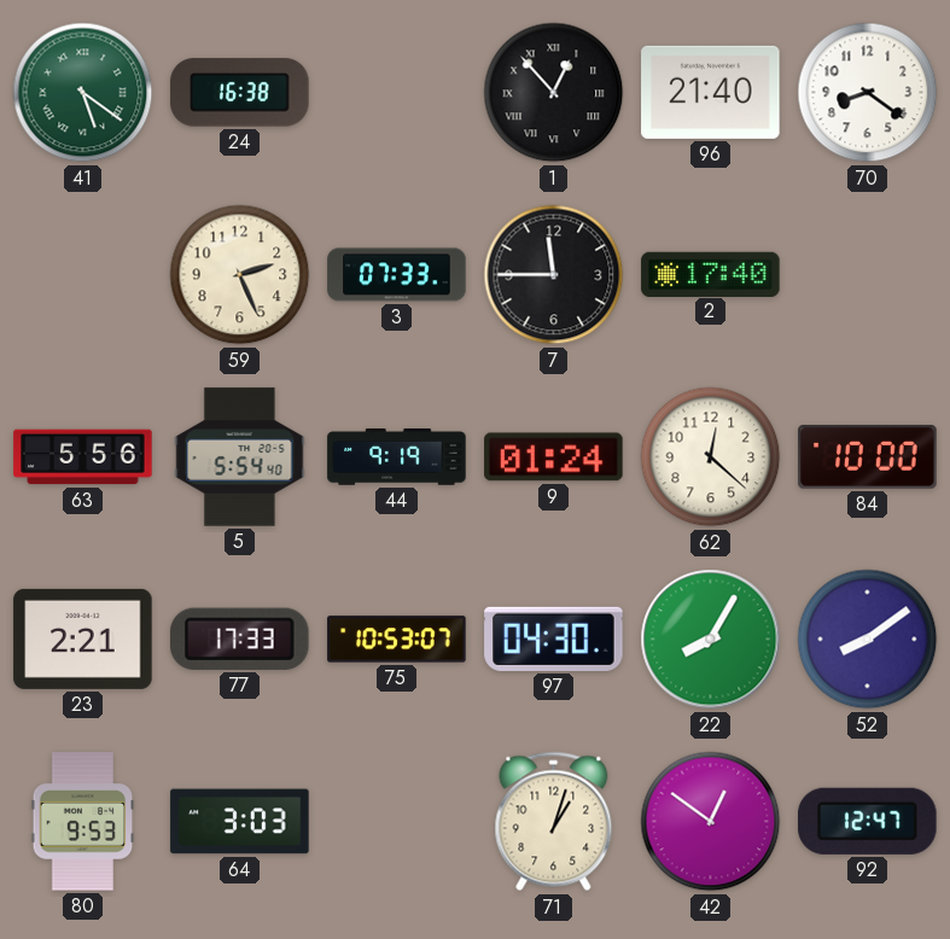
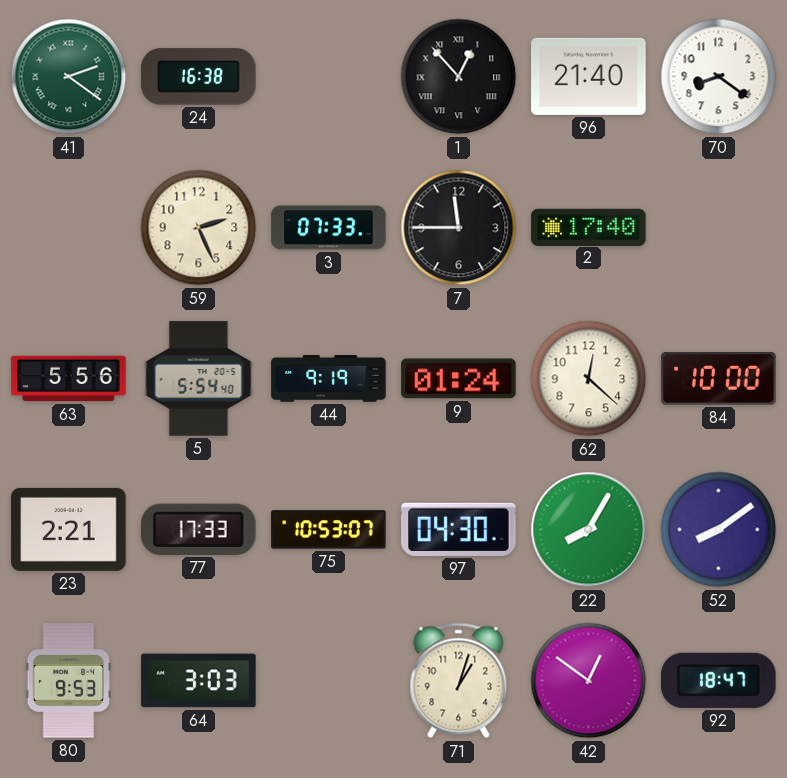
41: 5:21 -> 2:21
92: 12:47 -> 18:47
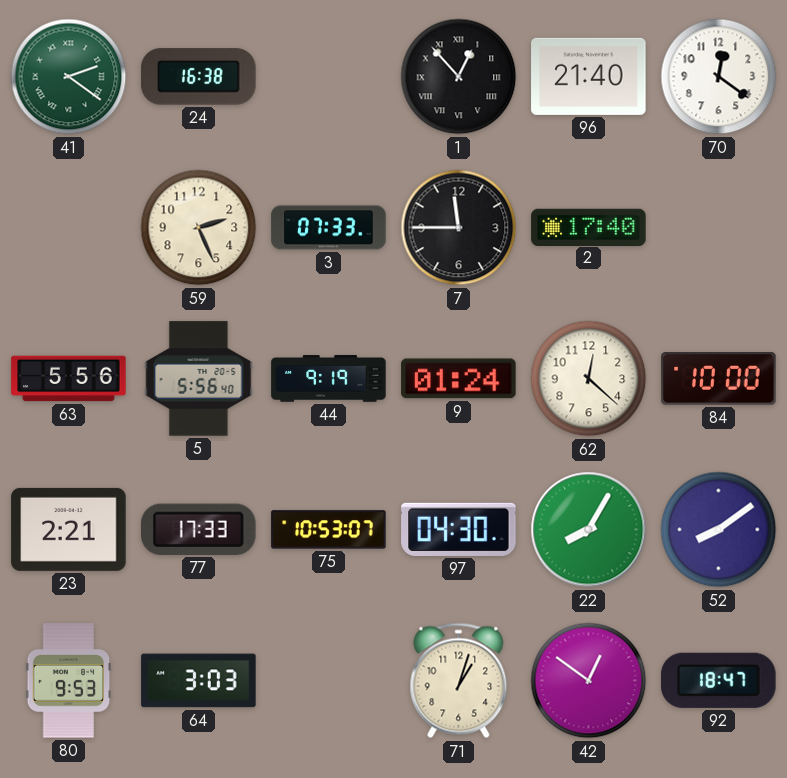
70: 8:21 -> 12:21
5: 5:54 -> 5:56
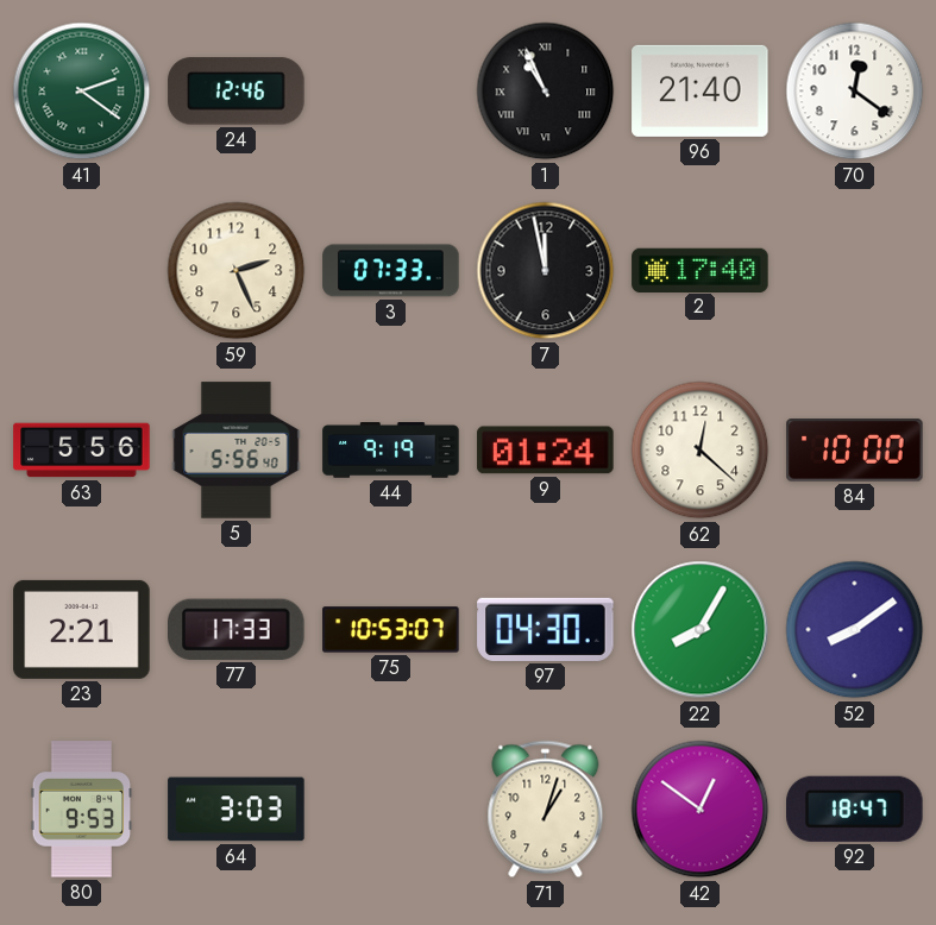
24: 16:38 -> 12:46
1: 12:53 -> 10:56
7: 11:45 -> 11:58
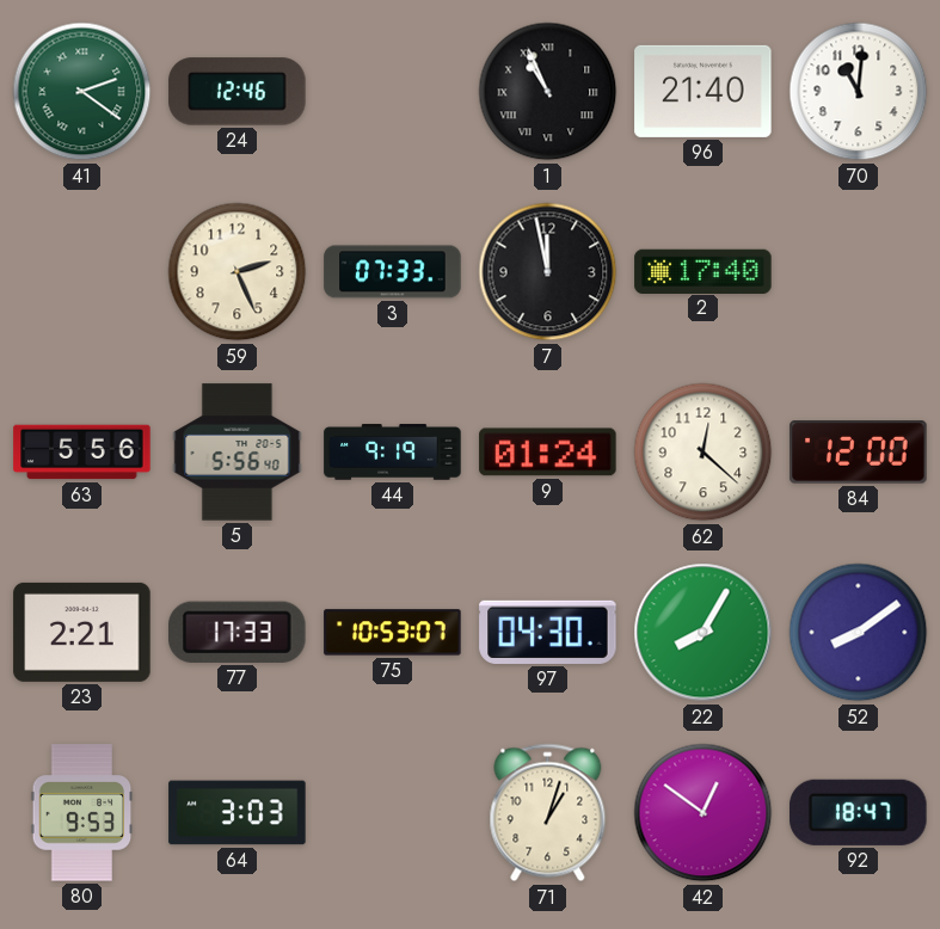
70: 12:21 -> 11:01
84: 10:00 -> 12:00
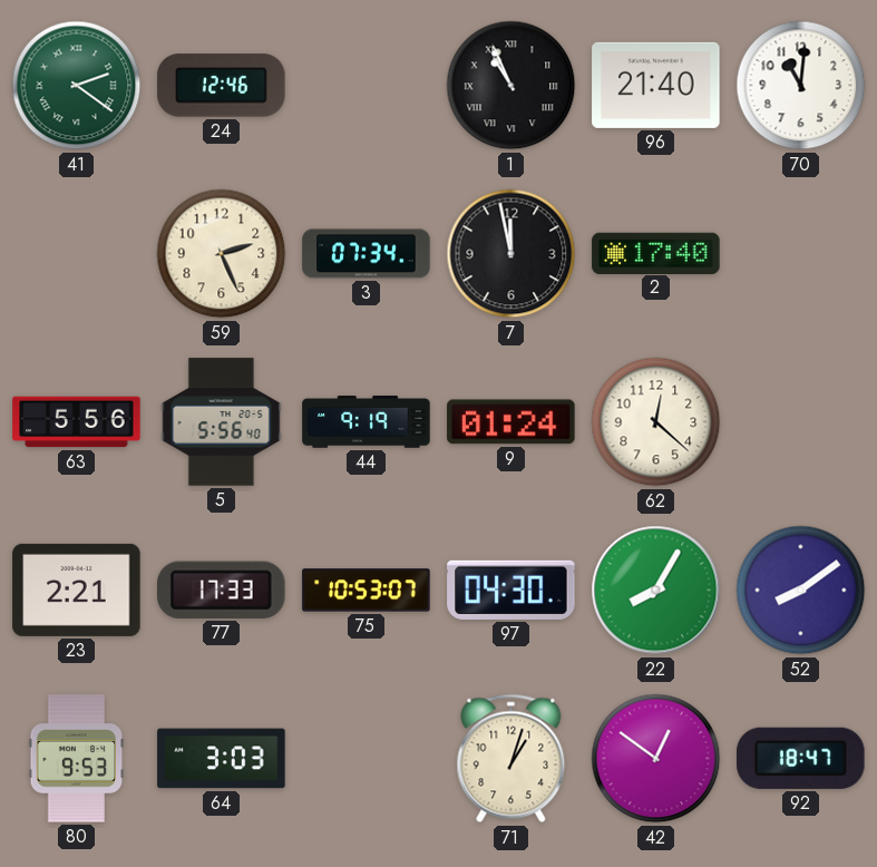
3: 07:33 -> 07:34
84: 12:00 -> none
